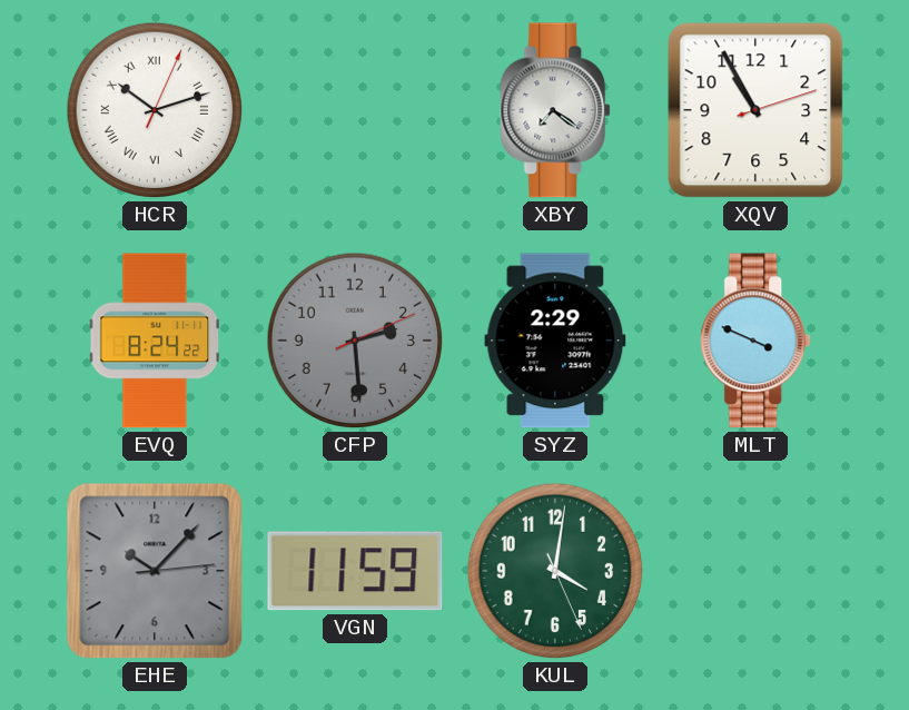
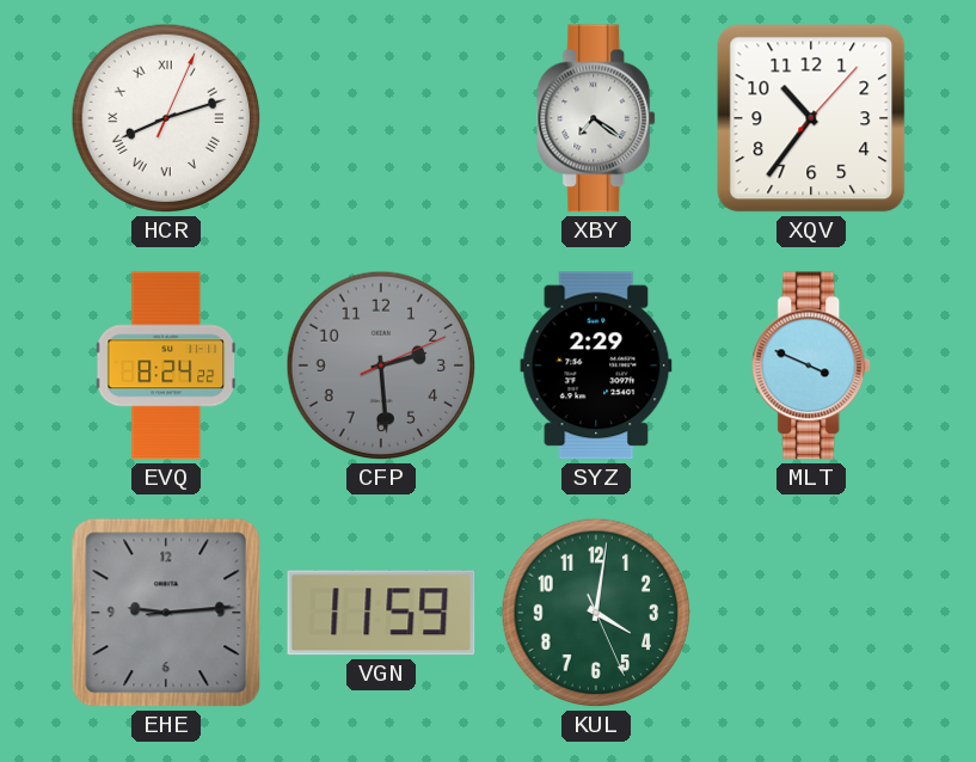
HCR: 10:12 -> 8:12
XQV: 10:55 -> 10:36
EHE: 10:07 -> 9:14
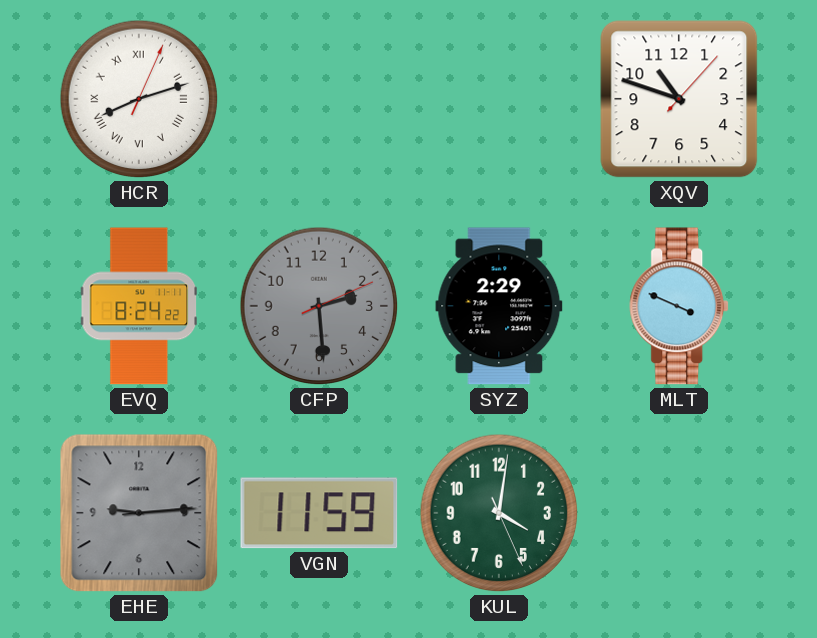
XBY: 7:21 -> none
XQV: 10:36 -> 10:48
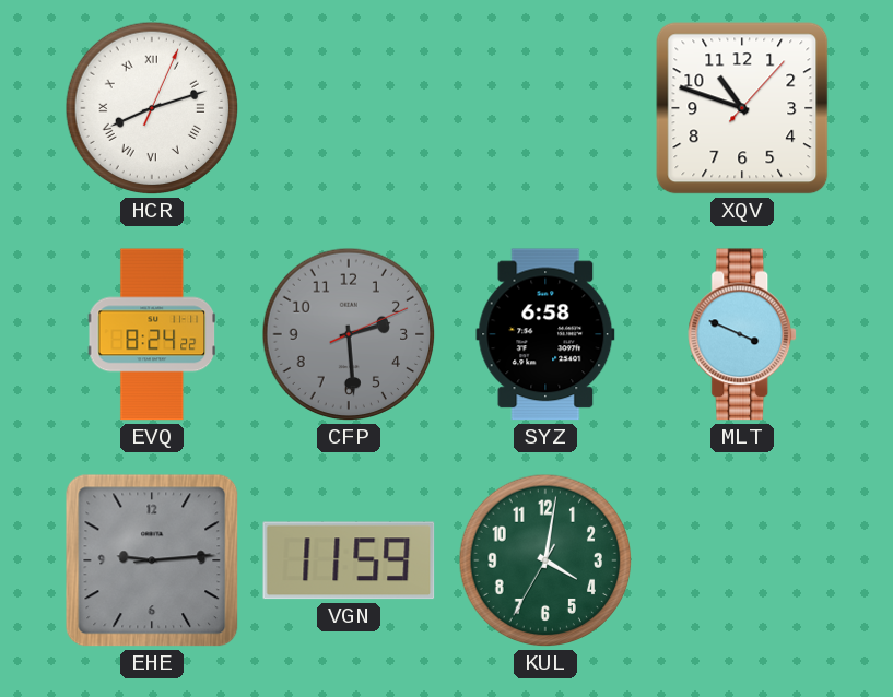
SYZ: 2:29 -> 6:58
KUL: 4:01:26 -> 4:01:35
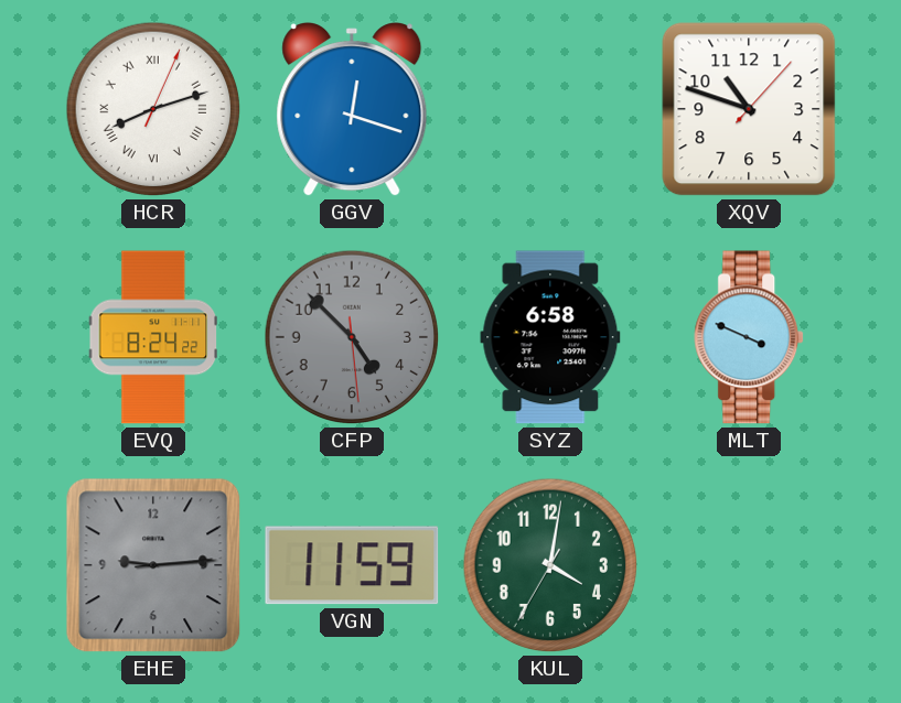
GGV: none -> 12:18
CFP: 2:29 -> 4:52
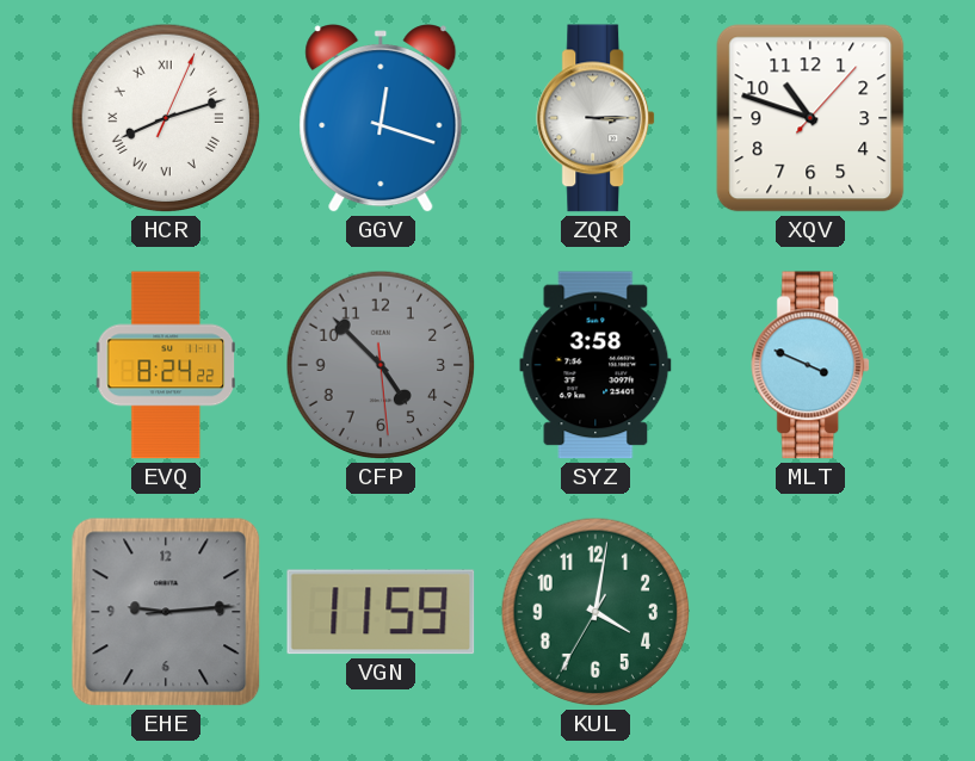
ZQR: none -> 3:15
SYZ: 6:58 -> 3:58
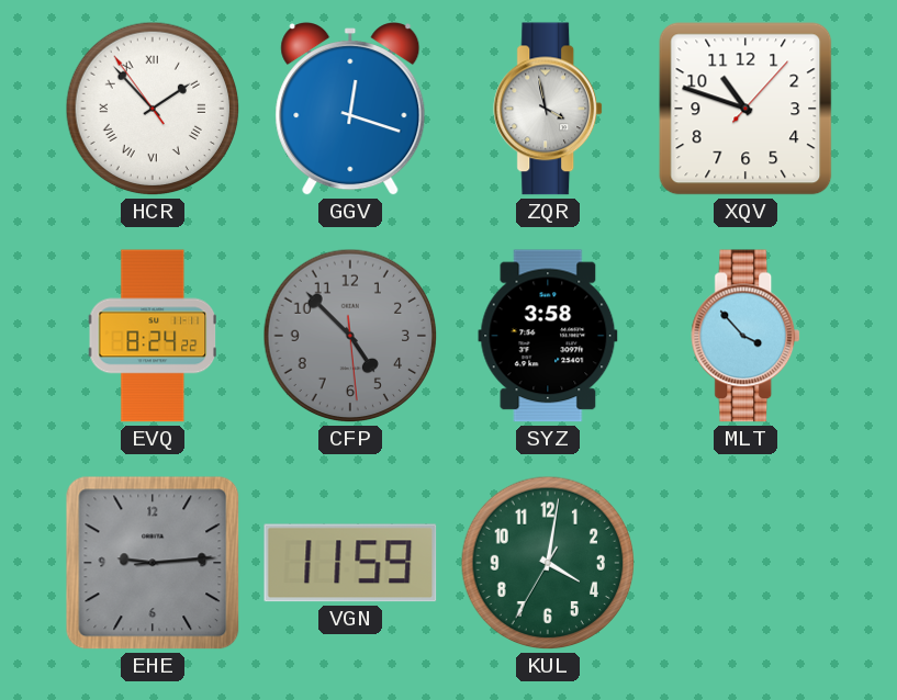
HCR: 8:12 -> 1:52
ZQR: 3:15 -> 3:58
MLT: 3:49 -> 3:53
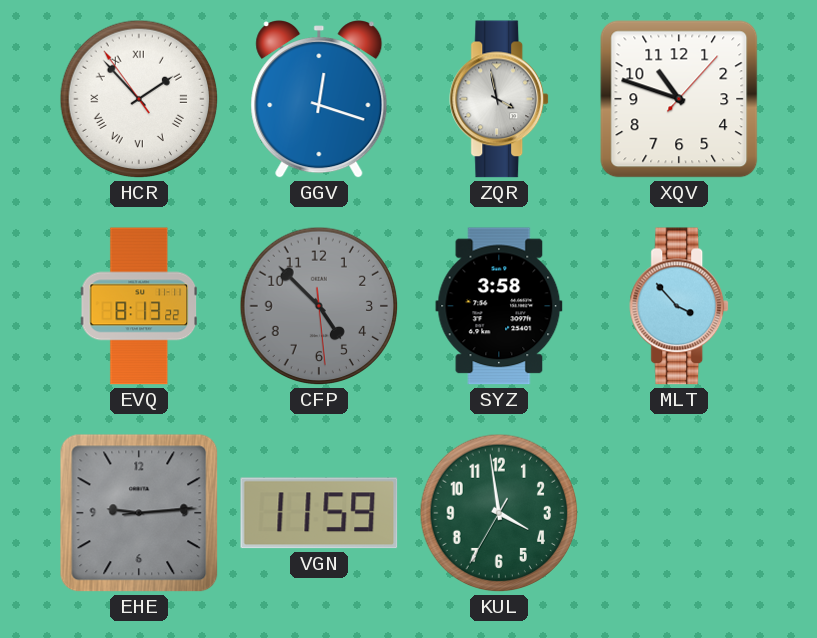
EVQ: 8:24 -> 8:13
KUL: 4:01 -> 3:58
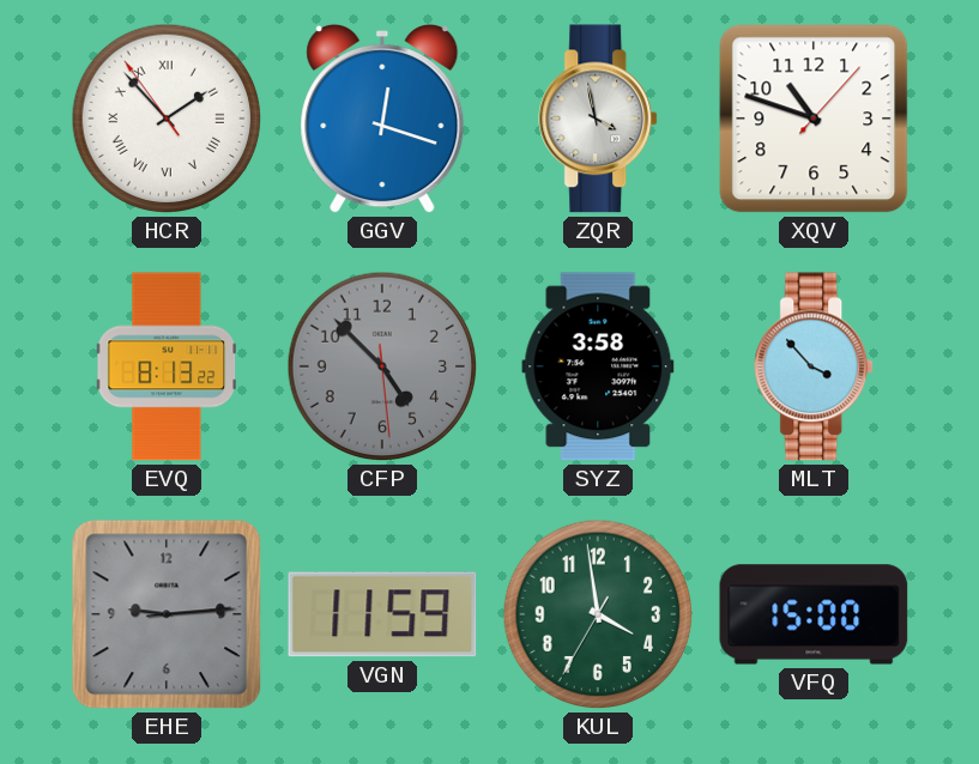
VFQ: none -> 15:00
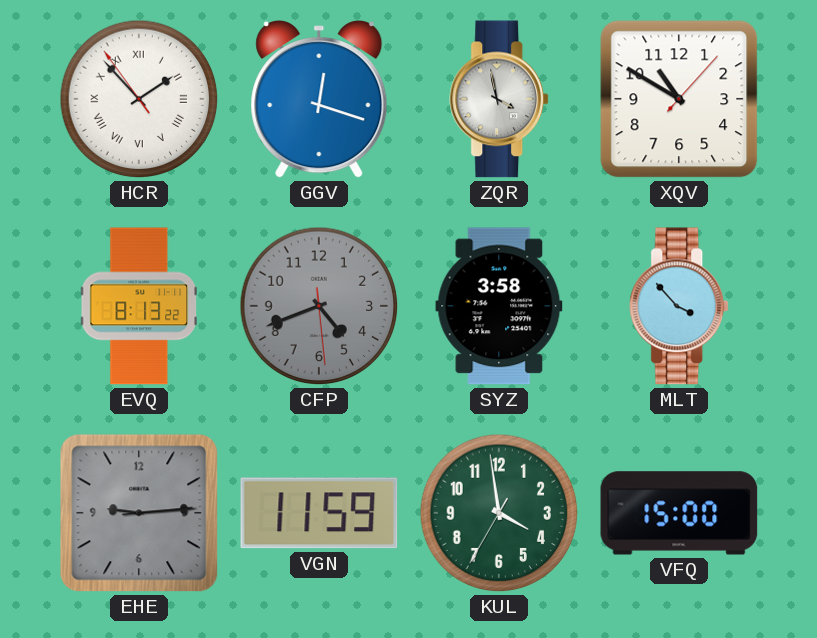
XQV: 10:48 -> 10:50
CFP: 4:52 -> 4:41
